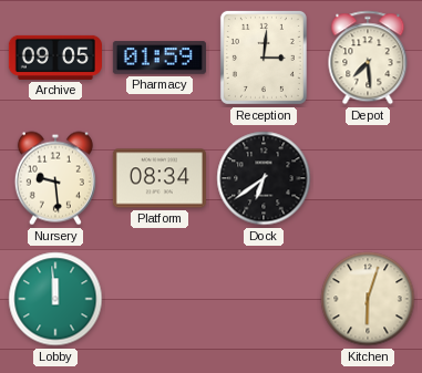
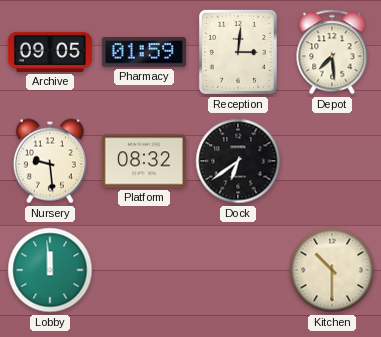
Platform: 08:34 -> 08:32
Kitchen: 6:03 -> 10:30
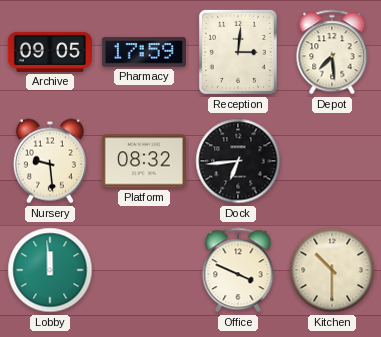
Pharmacy: 01:59 -> 17:59
Dock: 6:39 -> 6:44
Office: none -> 3:49
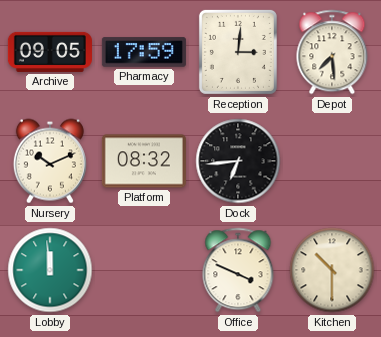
Nursery: 9:29 -> 10:11
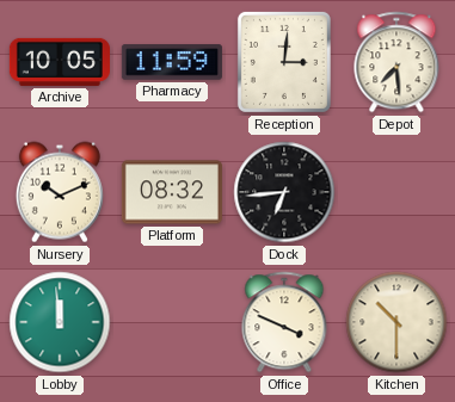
Archive: 09:05 -> 10:05
Pharmacy: 17:59 -> 11:59
